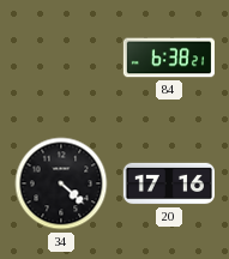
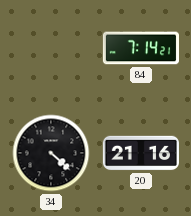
84: 6:38 -> 7:14
20: 17:16 -> 21:16
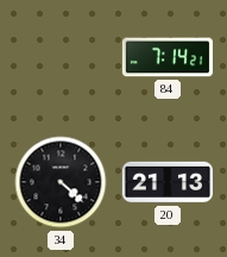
20: 21:16 -> 21:13
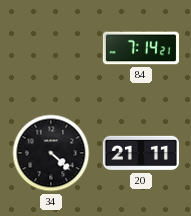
20: 21:13 -> 21:11
